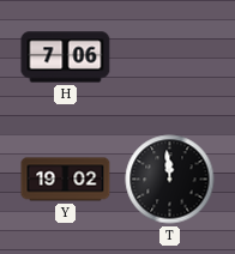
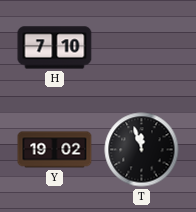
H: 7:06 -> 7:10
T: 11:59 -> 11:57
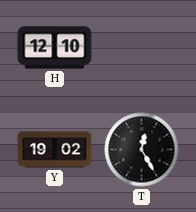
H: 7:10 -> 12:10
T: 11:57 -> 12:25
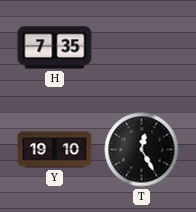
H: 12:10 -> 7:35
Y: 19:02 -> 19:10
